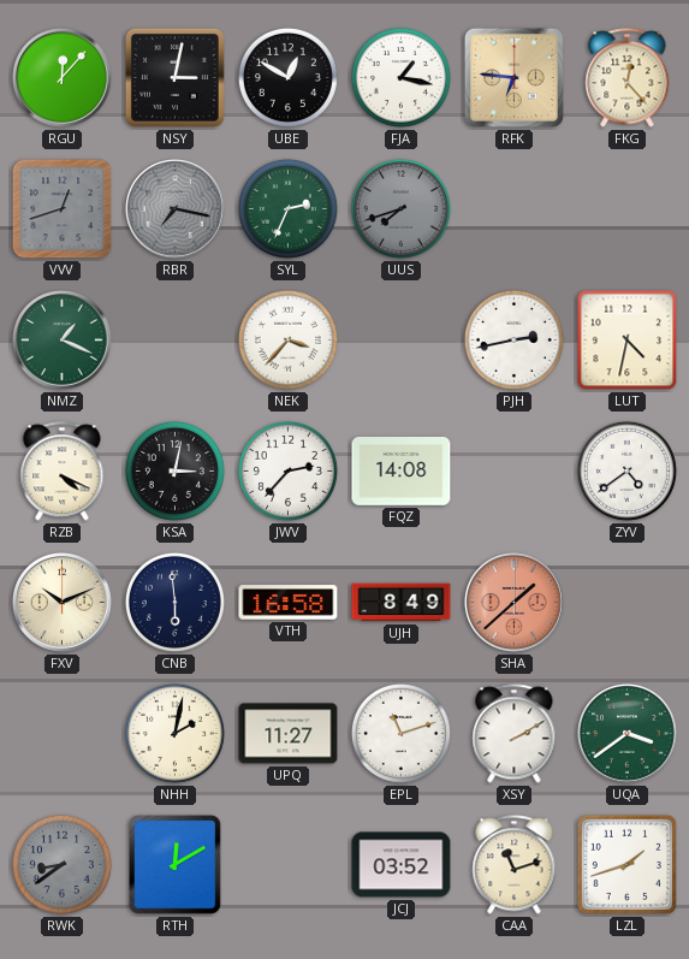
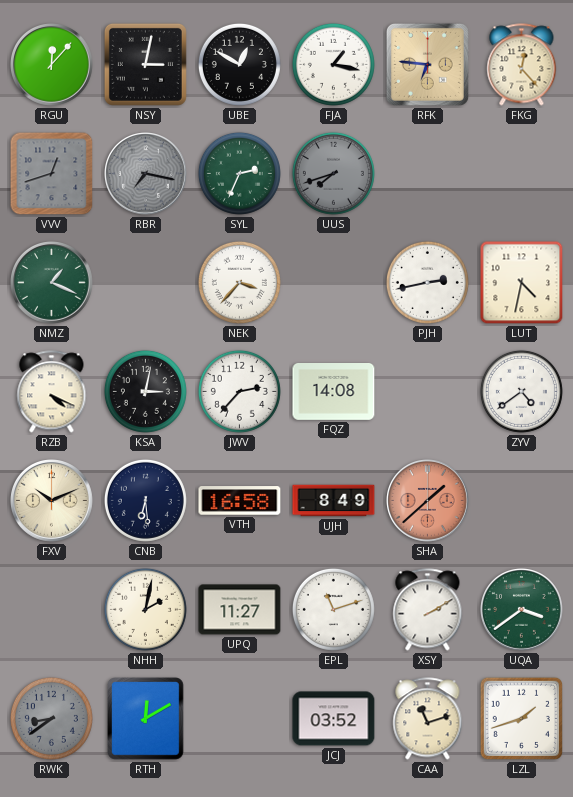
CNB: 5:59 -> 6:29
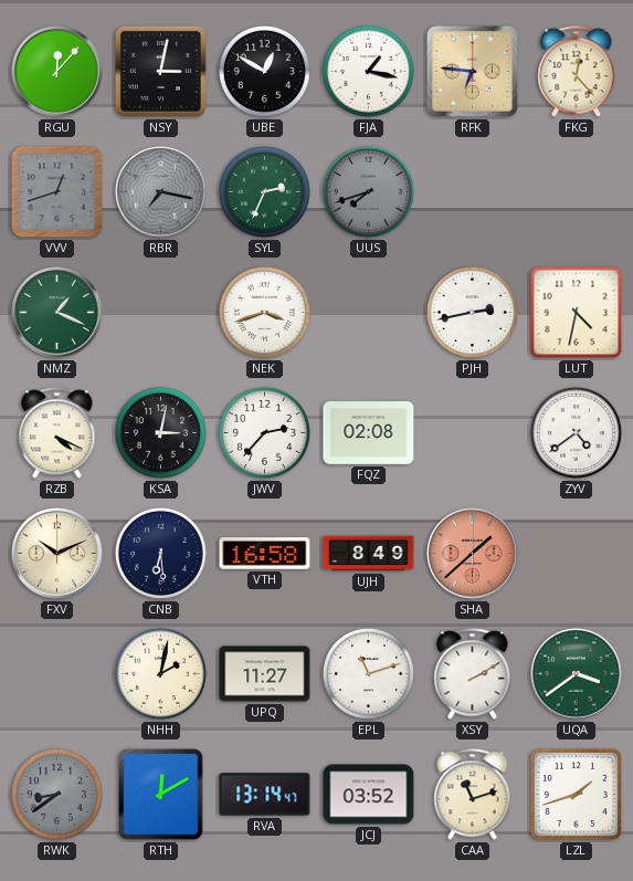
NEK: 3:37 -> 3:42
FQZ: 14:08 -> 02:08
RVA: none -> 13:14
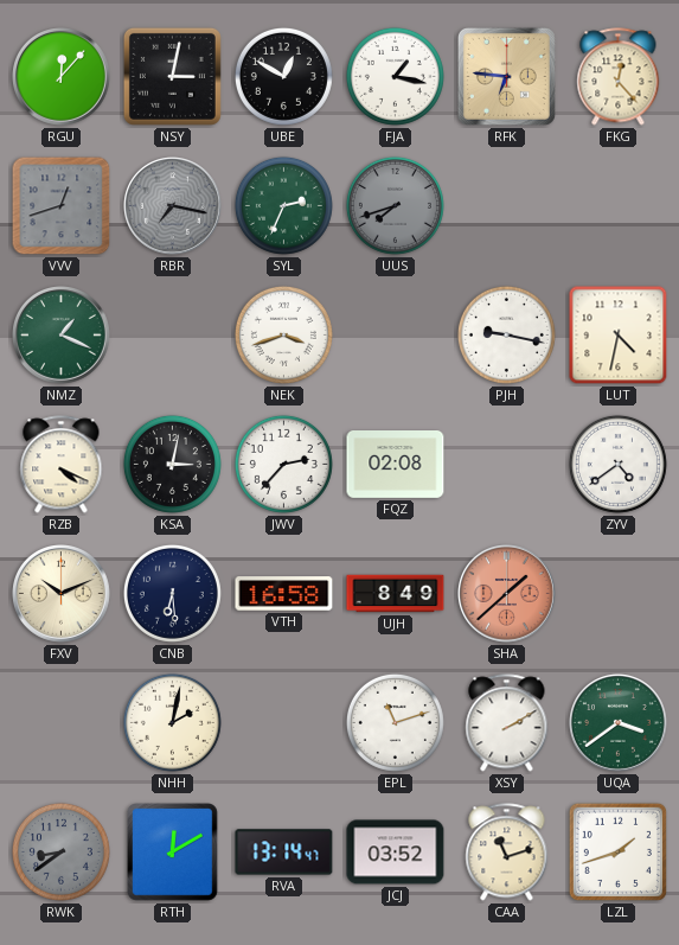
PJH: 2:43 -> 9:17
UPQ: 11:27 -> none
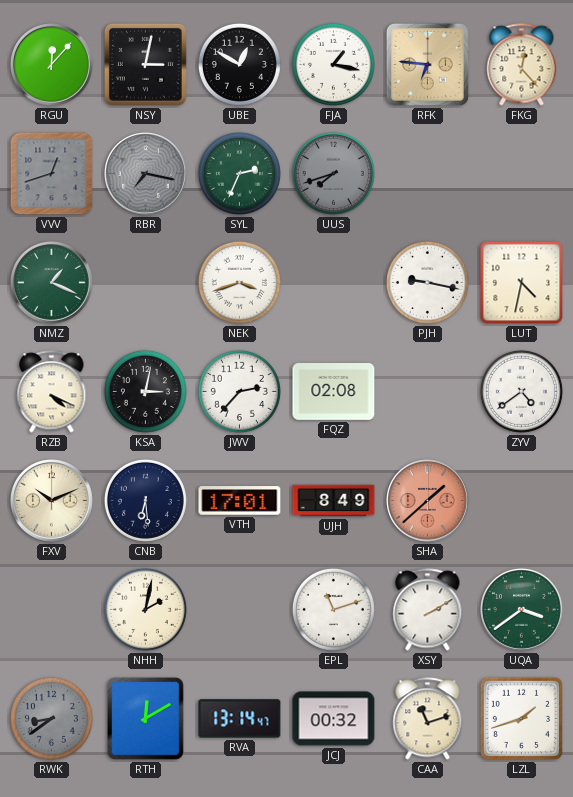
VTH: 16:58 -> 17:01
JCJ: 03:52 -> 00:32
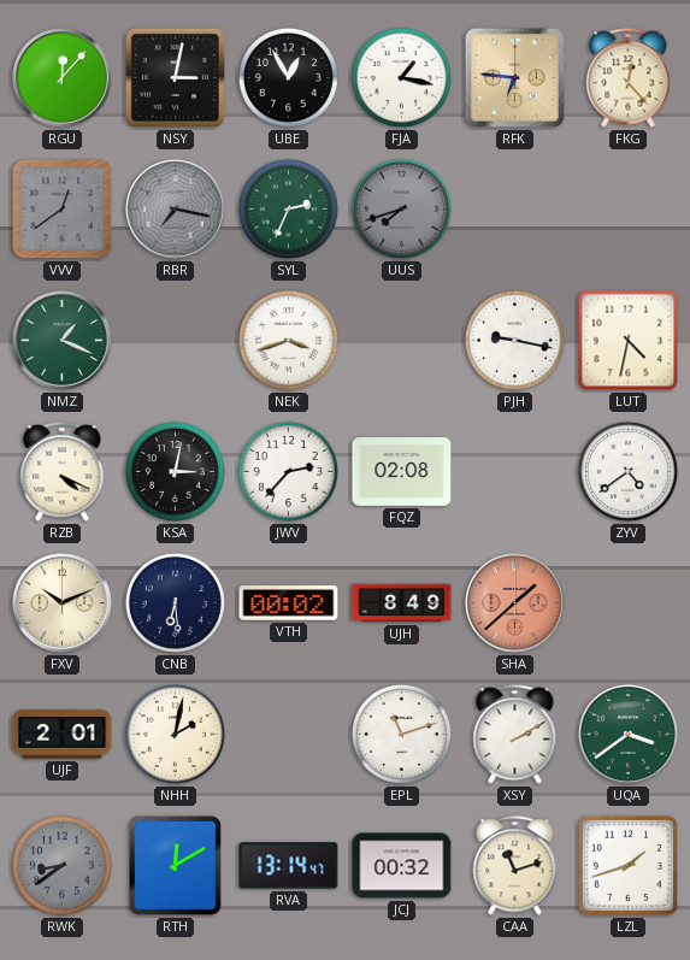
UBE: 12:50 -> 12:55
VVV: 12:42 -> 12:39
VTH: 17:01 -> 00:02
UJF: none -> 2:01
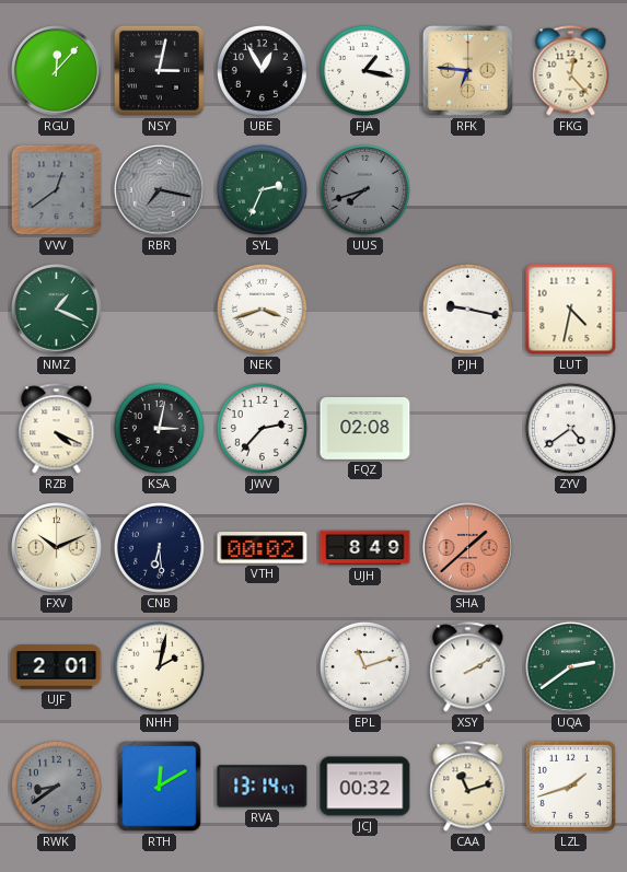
UQA: 3:39 -> 2:39
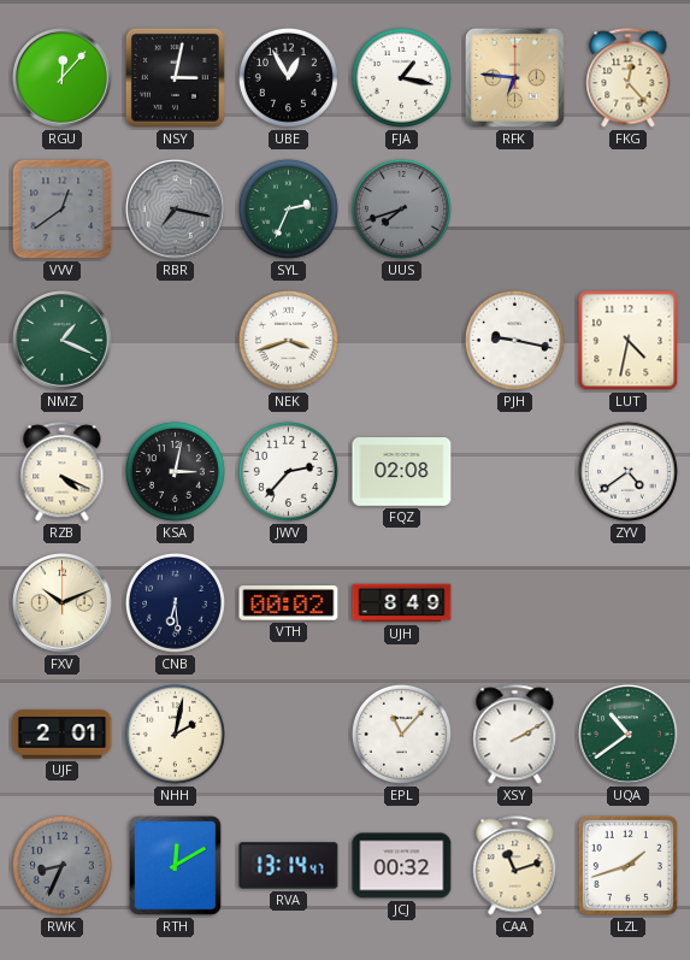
SHA: 1:38 -> none
EPL: 11:12 -> 11:07
UQA: 2:39 -> 10:39
RWK: 8:39 -> 8:34
